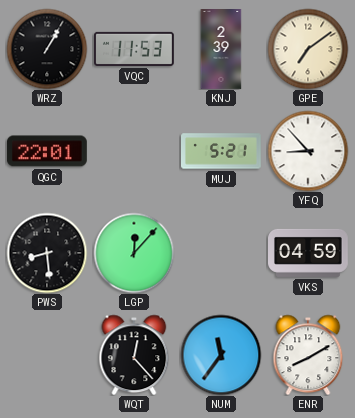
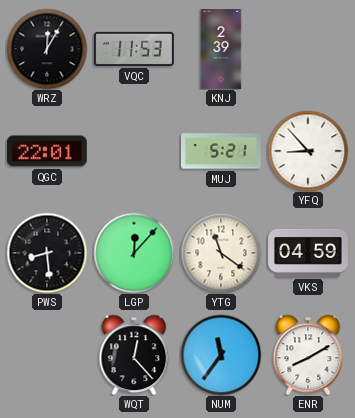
WRZ: 1:05 -> 12:05
GPE: 7:09 -> none
YTG: none -> 11:21
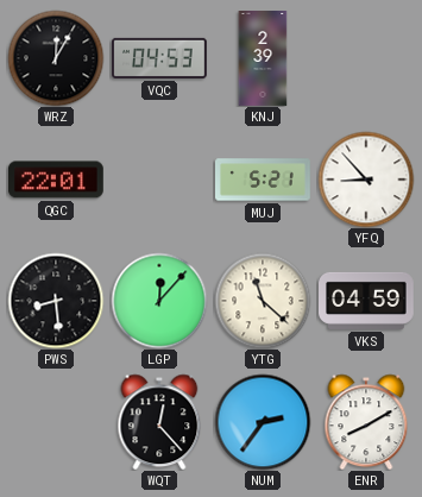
VQC: 11:53 -> 04:53
YTG: 11:21 -> 11:22
NUM: 11:36 -> 2:36
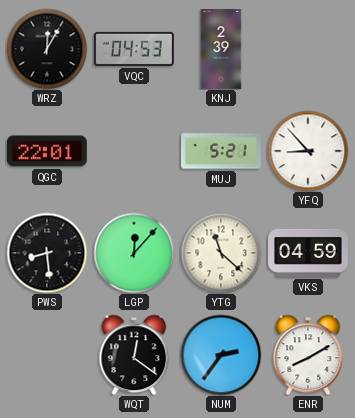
WQT: 12:23 -> 12:21
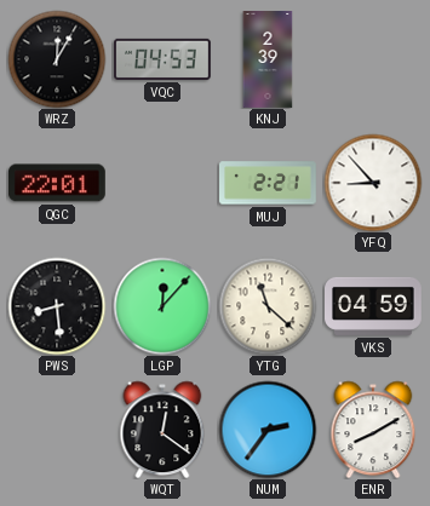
MUJ: 5:21 -> 2:21
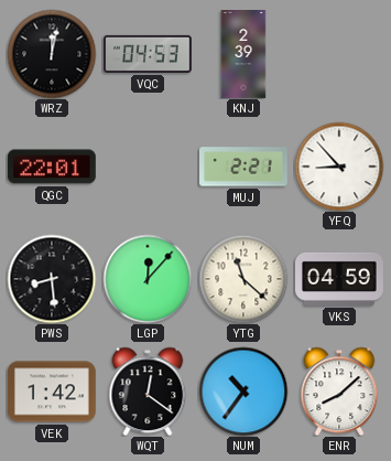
WRZ: 12:05 -> 12:02
VEK: none -> 1:42
NUM: 2:36 -> 10:36
ENR: 8:10 -> 8:08
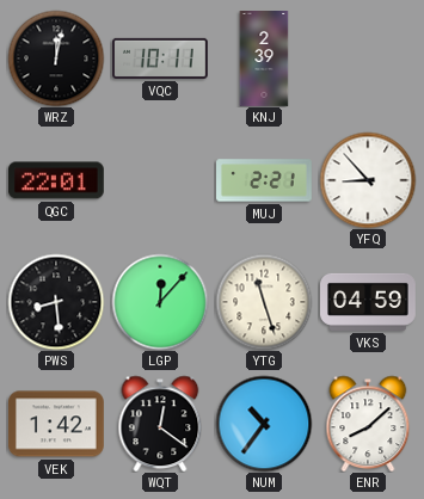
VQC: 04:53 -> 10:11
YTG: 11:22 -> 11:27
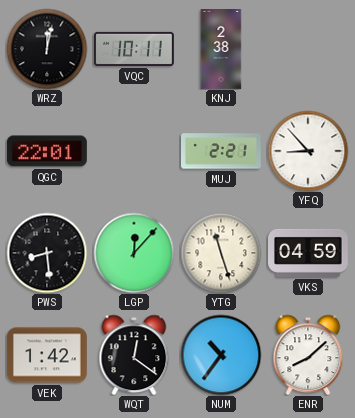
KNJ: 2:39 -> 2:38
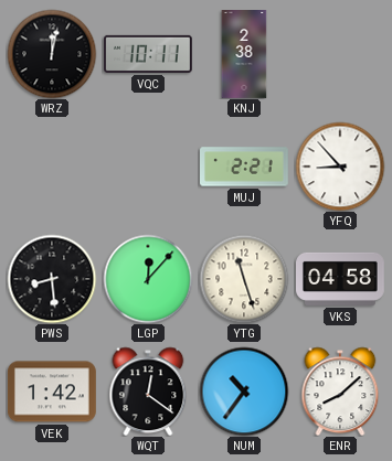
QGC: 22:01 -> none
VKS: 04:59 -> 04:58
